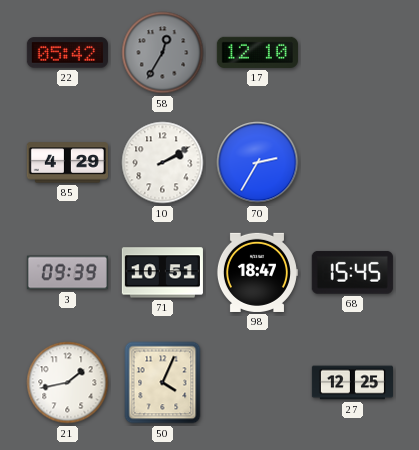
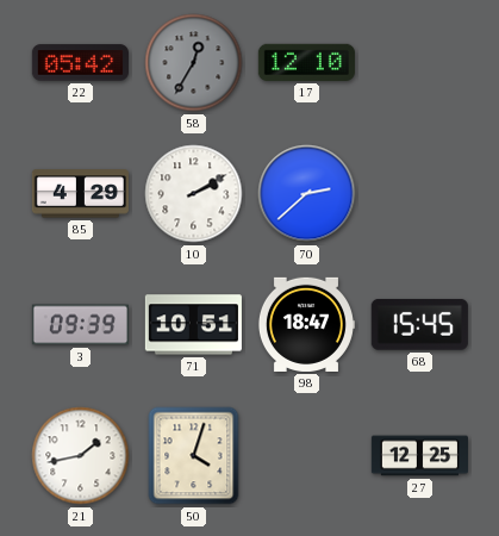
70: 2:35 -> 2:38
50: 4:04 -> 4:03
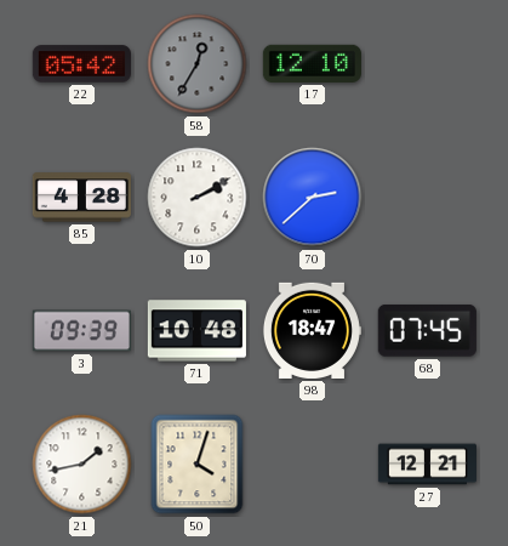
85: 4:29 -> 4:28
71: 10:51 -> 10:48
68: 15:45 -> 07:45
27: 12:25 -> 12:21
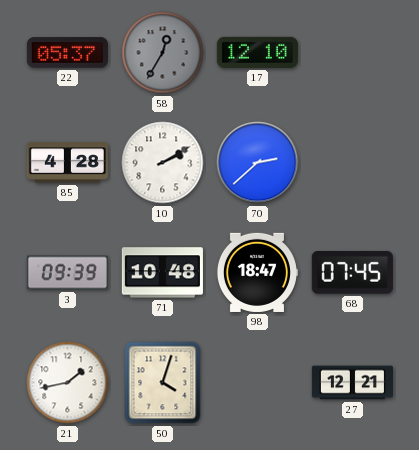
22: 05:42 -> 05:37
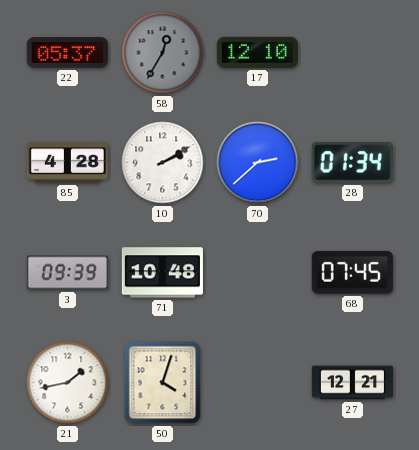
28: none -> 01:34
98: 18:47 -> none
